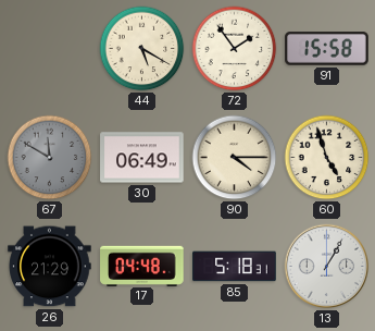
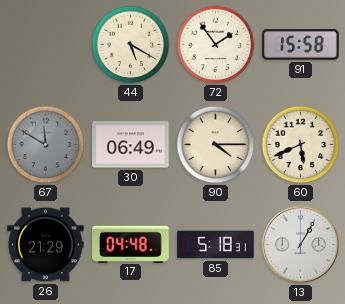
60: 4:57 -> 5:41
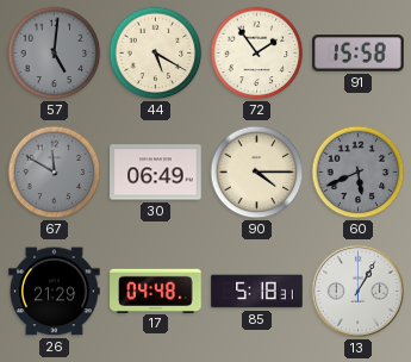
57: none -> 5:01
60 dial: cream -> grey
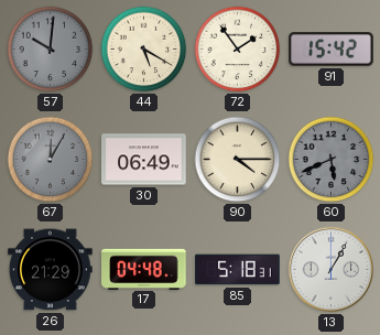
57: 5:01 -> 10:01
91: 15:58 -> 15:42
67: 11:50 -> 12:05
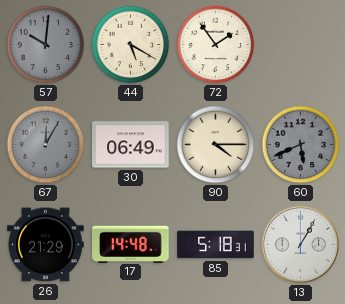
91: 15:42 -> none
17: 04:48 -> 14:48
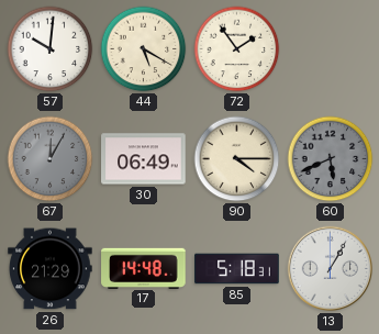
57 dial: grey -> white
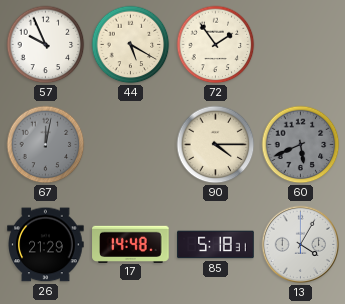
57: 10:01 -> 9:56
67: 12:05 -> 12:02
30: 06:49 -> none
13: 1:05 -> 4:05
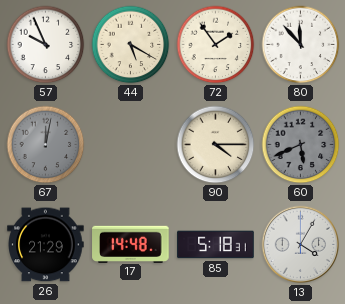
80: none -> 11:53
